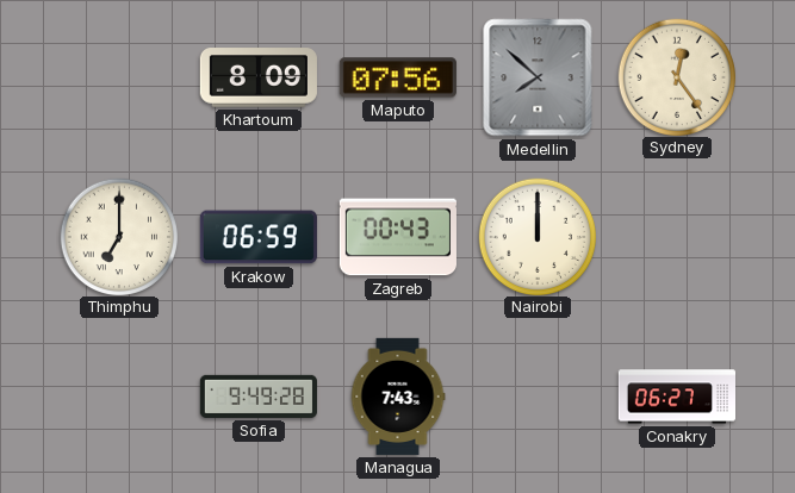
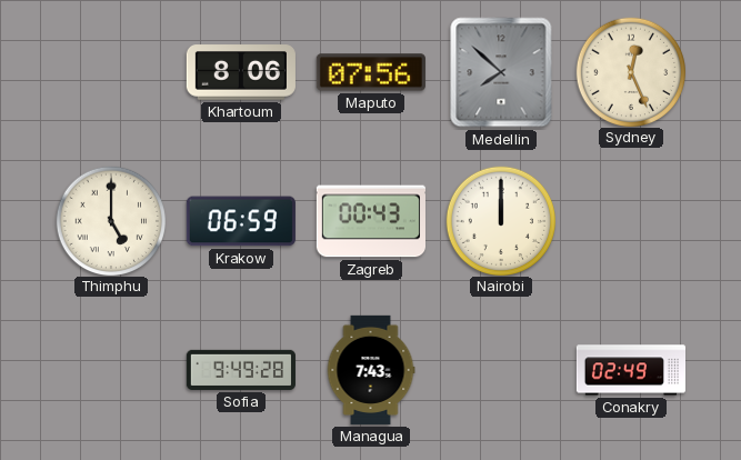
Khartoum: 8:09 -> 8:06
Sydney: 12:24 -> 12:26
Thimphu: 7:00 -> 5:00
Conakry: 06:27 -> 02:49
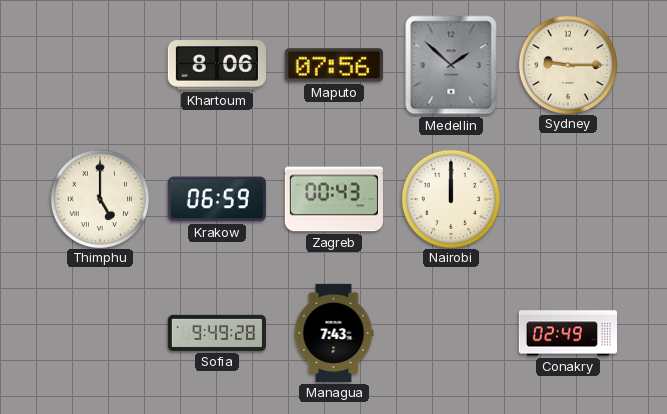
Medellin: 7:52 -> 1:52
Sydney: 12:26 -> 9:15
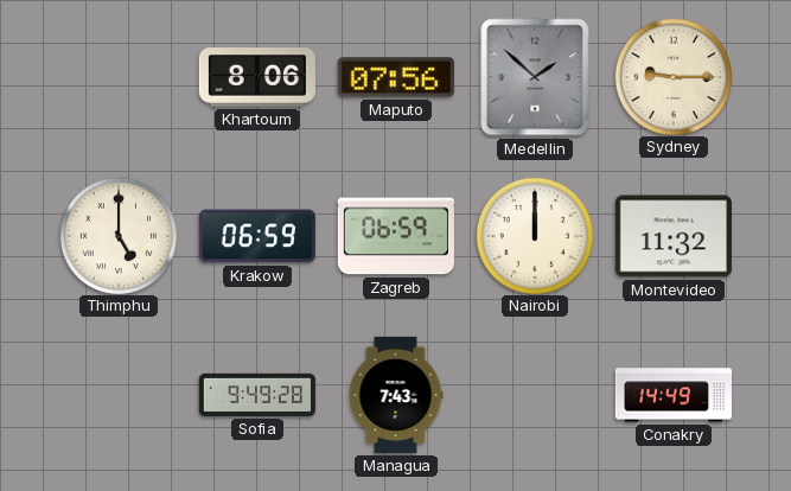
Zagreb: 00:43 -> 06:59
Montevideo: none -> 11:32
Conakry: 02:49 -> 14:49
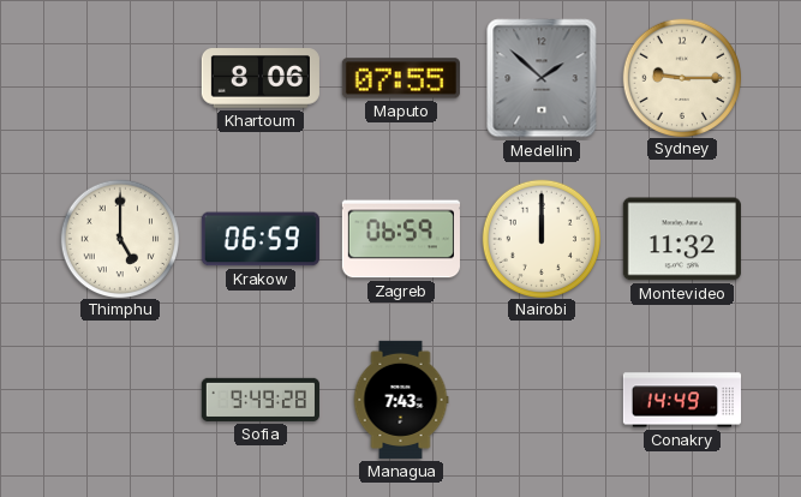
Maputo: 07:56 -> 07:55
